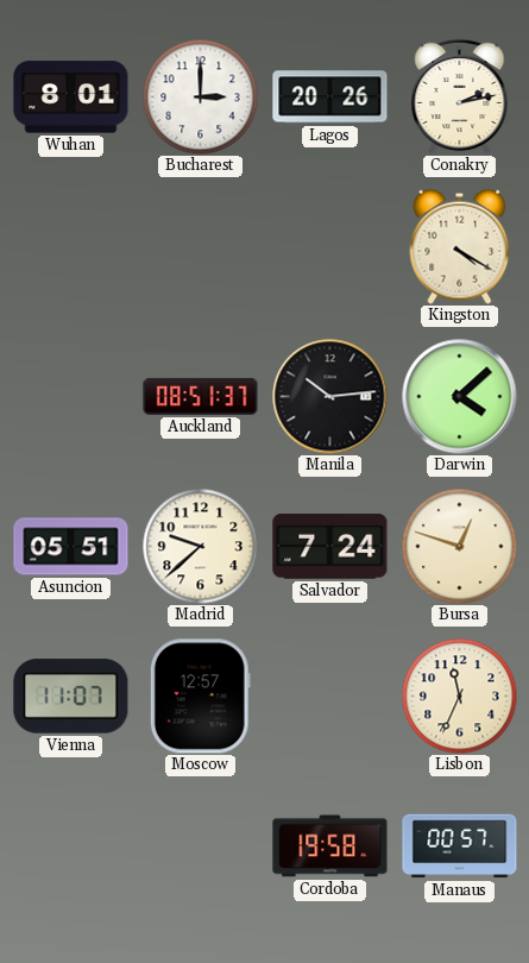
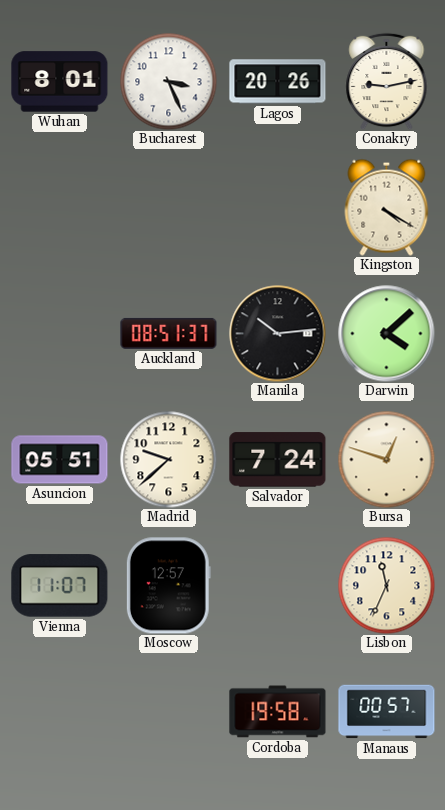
Bucharest: 3:00 -> 3:26
Conakry: 2:13 -> 9:13
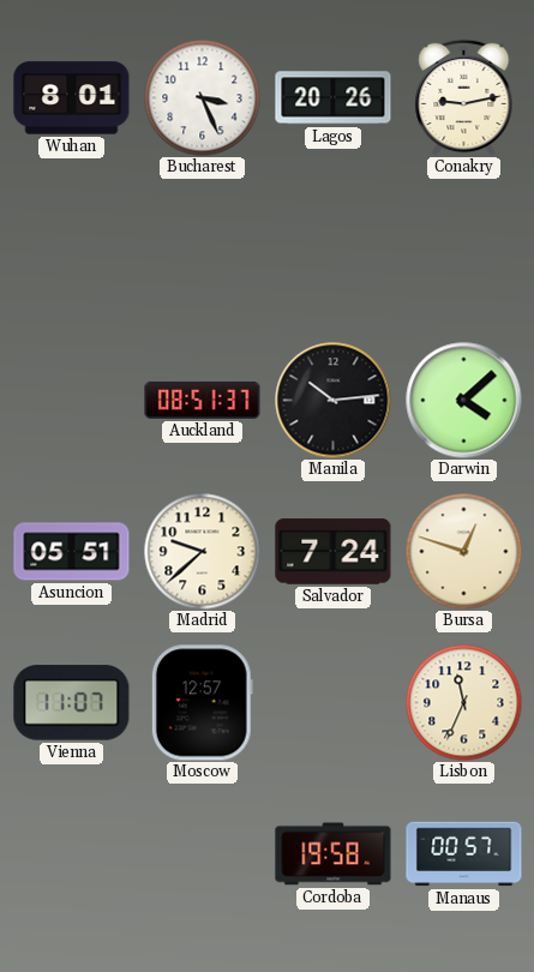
Kingston: 4:20 -> none
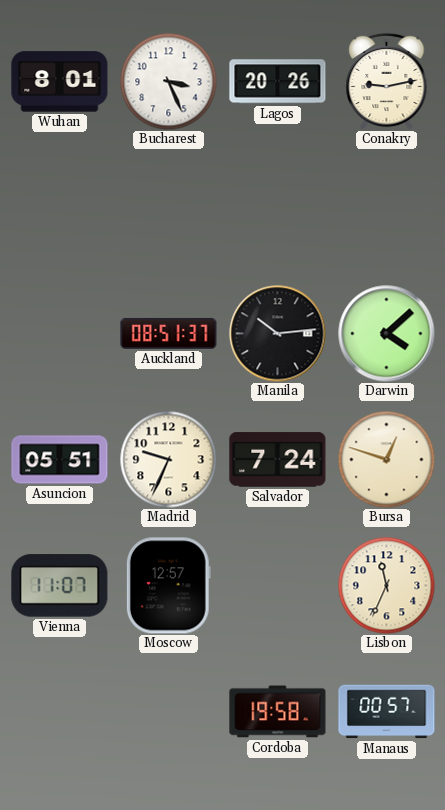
Madrid: 9:38 -> 9:34
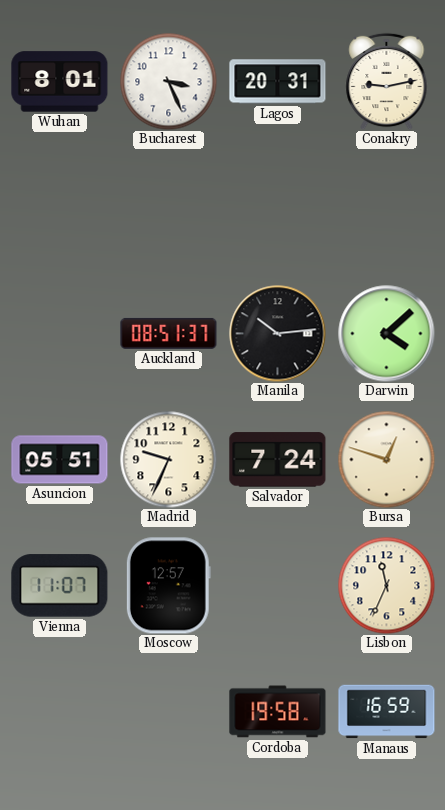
Lagos: 20:26 -> 20:31
Manaus: 00:57 -> 16:59
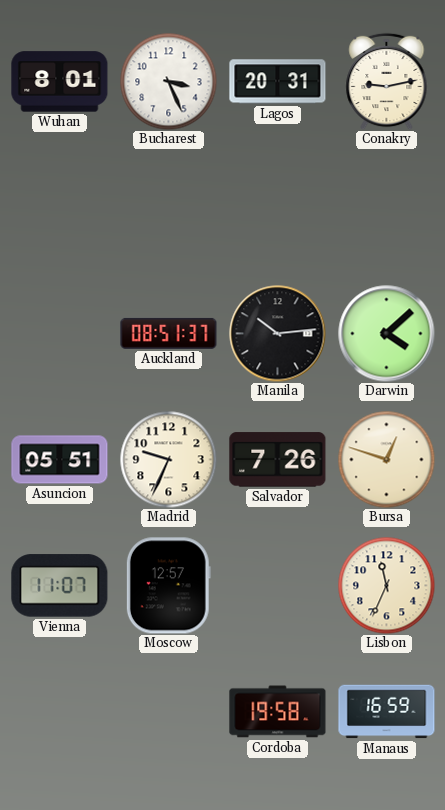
Salvador: 7:24 -> 7:26
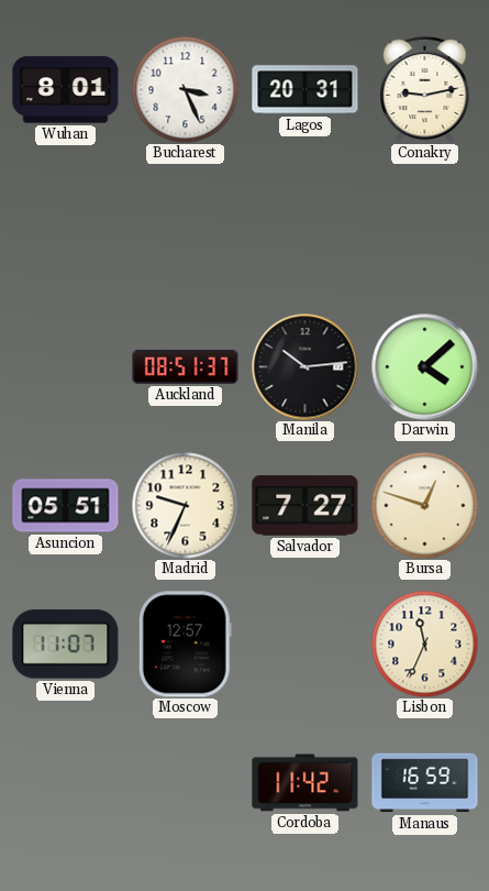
Salvador: 7:26 -> 7:27
Cordoba: 19:58 -> 11:42
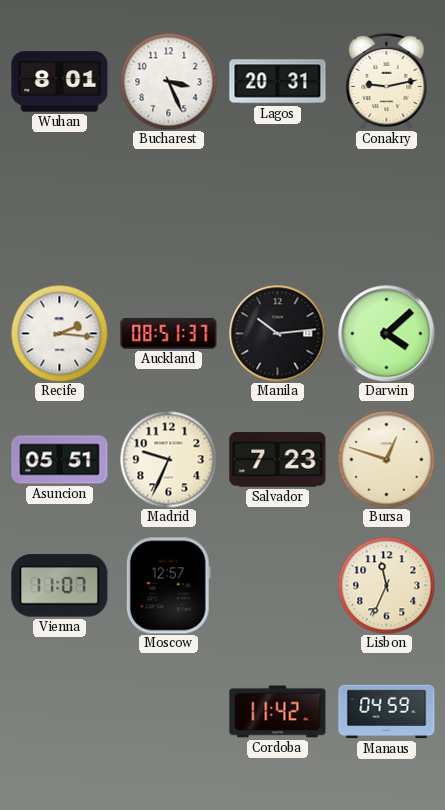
Recife: none -> 2:16
Salvador: 7:27 -> 7:23
Manaus: 16:59 -> 04:59
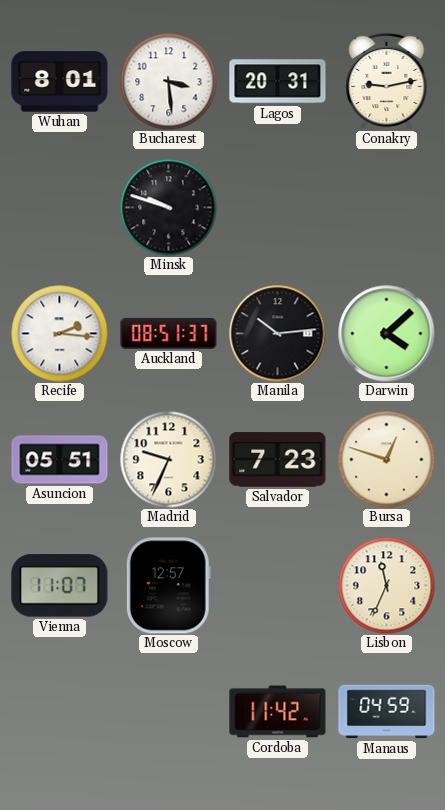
Bucharest: 3:26 -> 3:29
Minsk: none -> 9:48
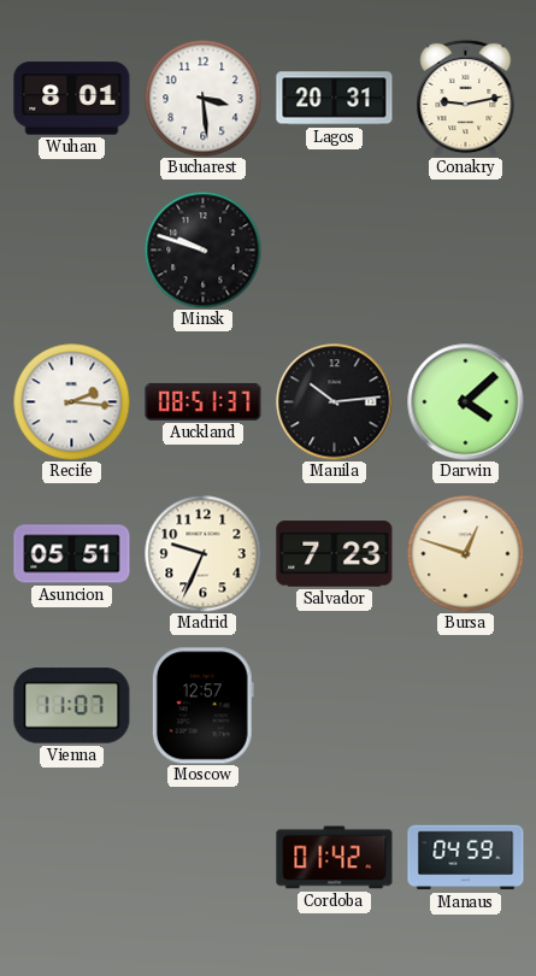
Lisbon: 11:34 -> none
Cordoba: 11:42 -> 01:42
